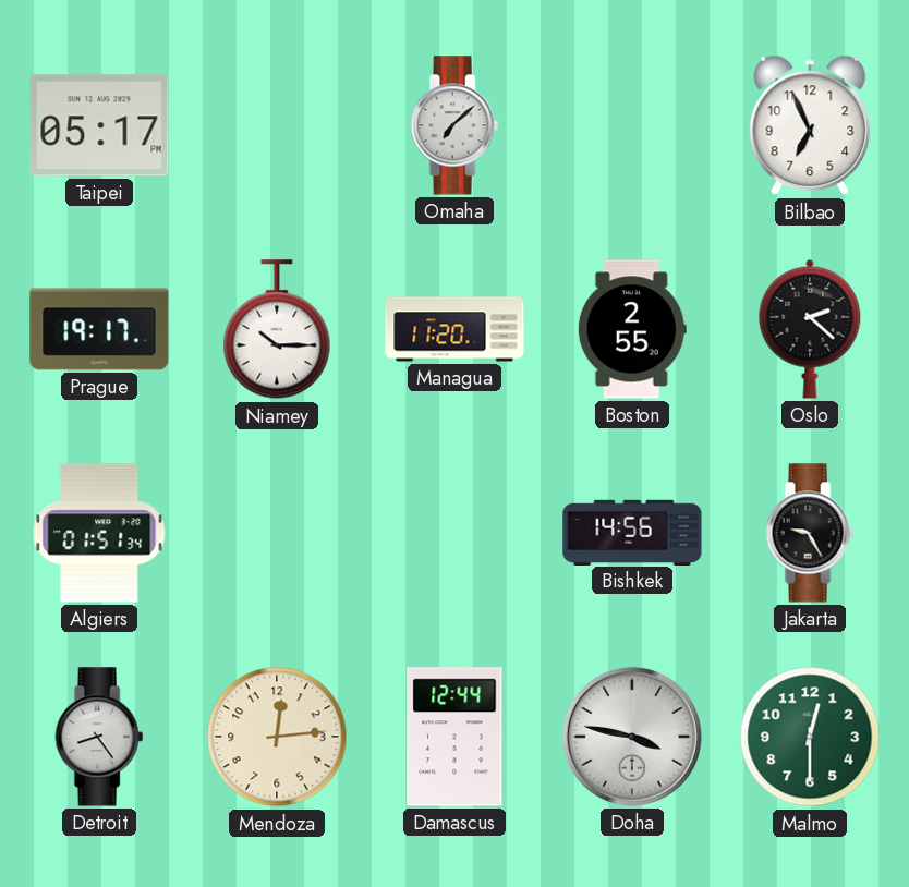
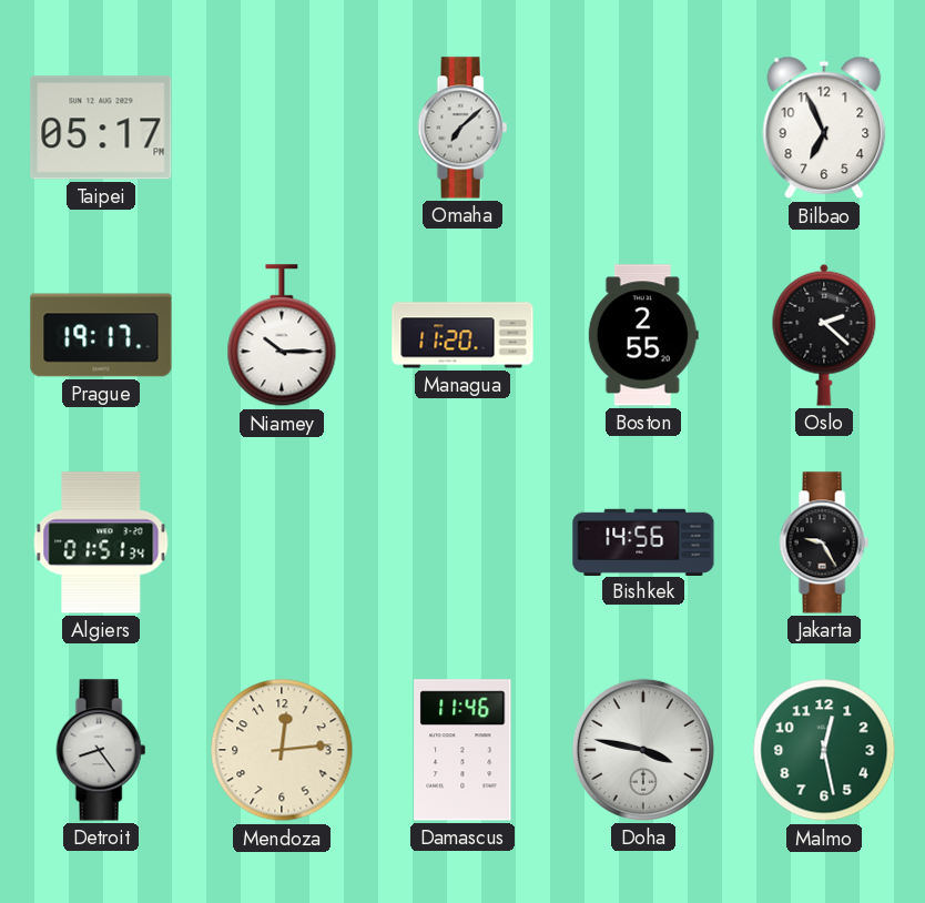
Damascus: 12:44 -> 11:46
Malmo: 12:30 -> 12:28
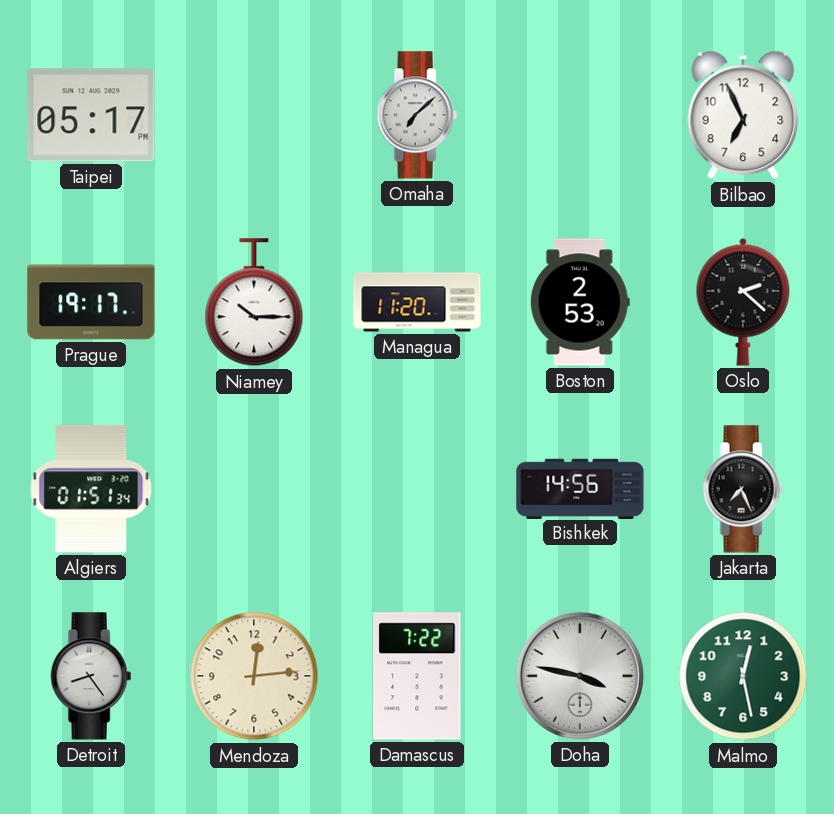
Boston: 2:55 -> 2:53
Jakarta: 9:25 -> 7:26
Damascus: 11:46 -> 7:22
